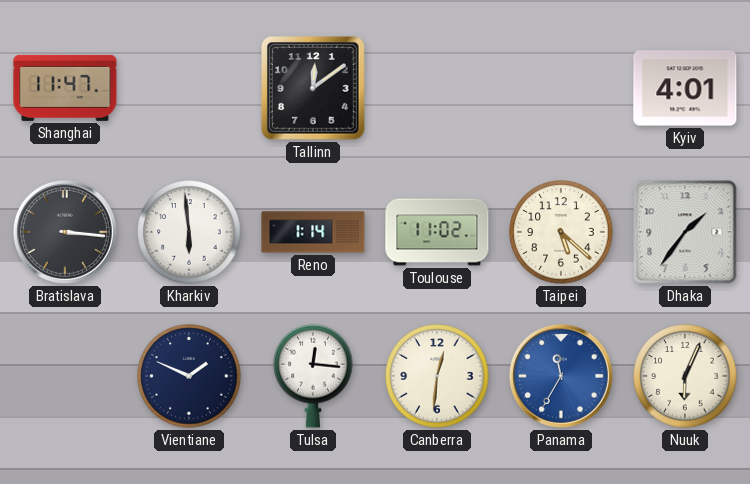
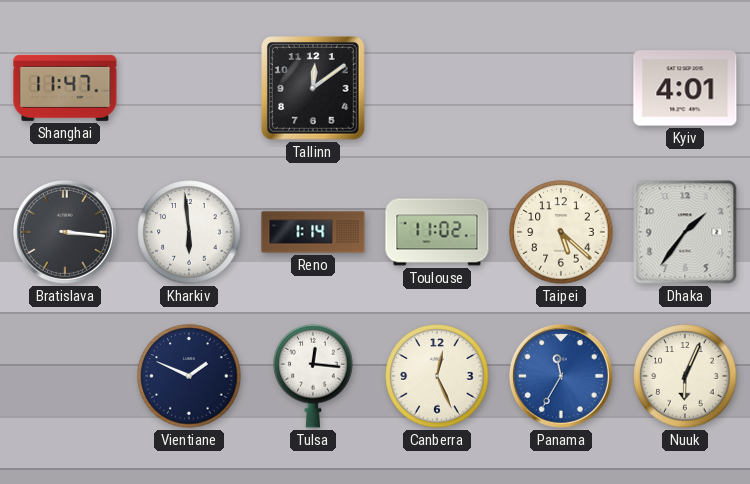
Canberra: 12:31 -> 12:26
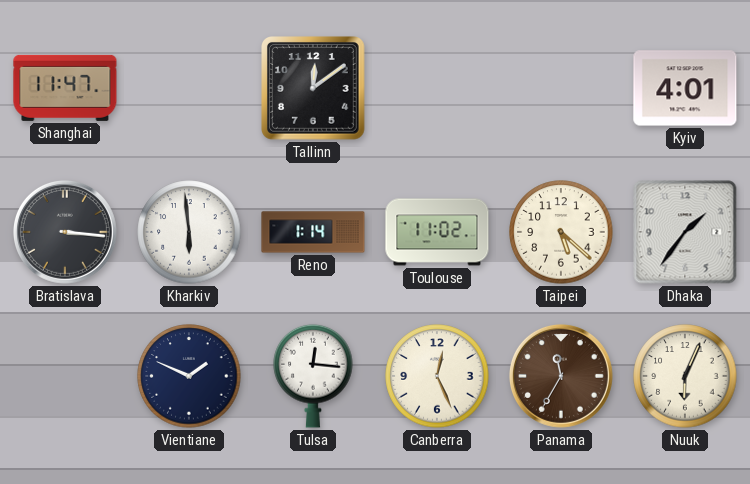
Panama dial: blue -> brown
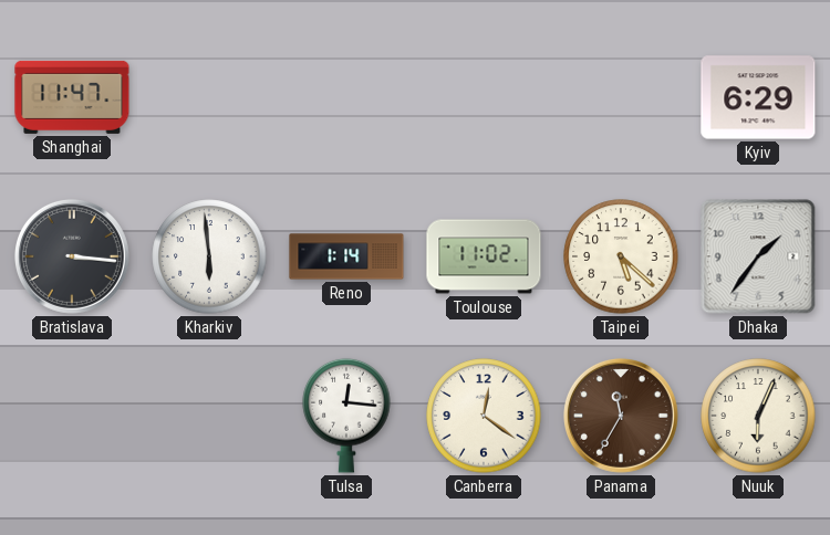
Tallinn: 12:09 -> none
Kyiv: 4:01 -> 6:29
Vientiane: 1:49 -> none
Canberra: 12:26 -> 12:21
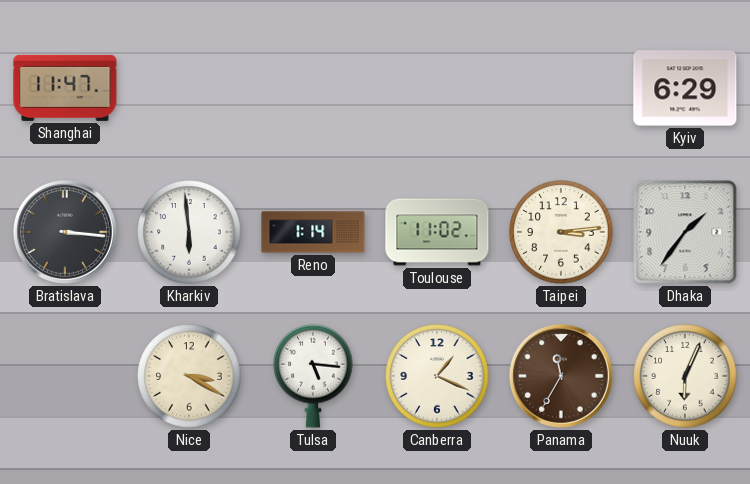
Taipei: 5:22 -> 3:14
Nice: none -> 3:20
Tulsa: 12:16 -> 5:16
Canberra: 12:21 -> 1:19
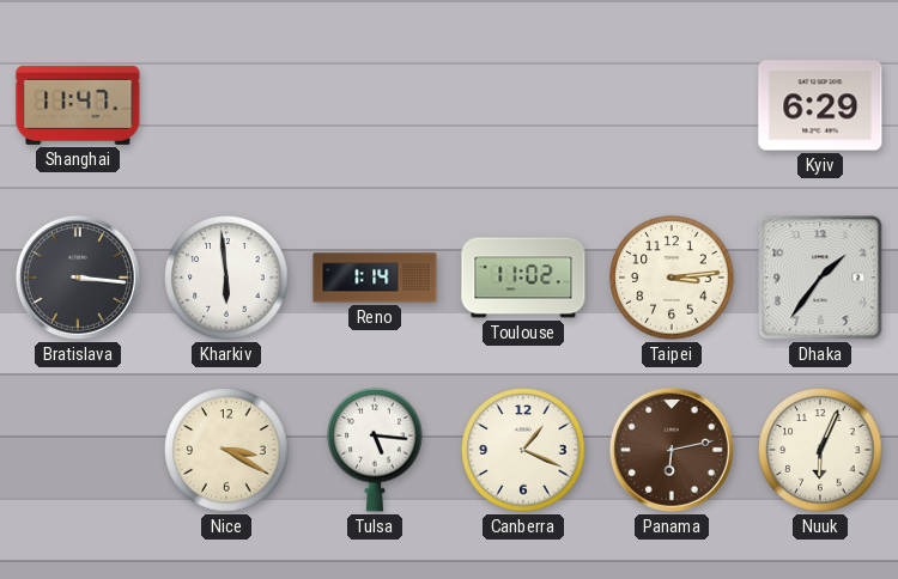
Panama: 11:35 -> 6:13
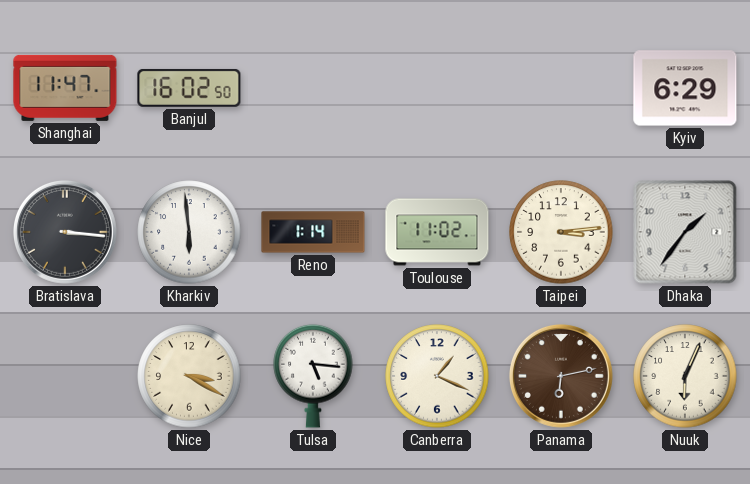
Banjul: none -> 16:02
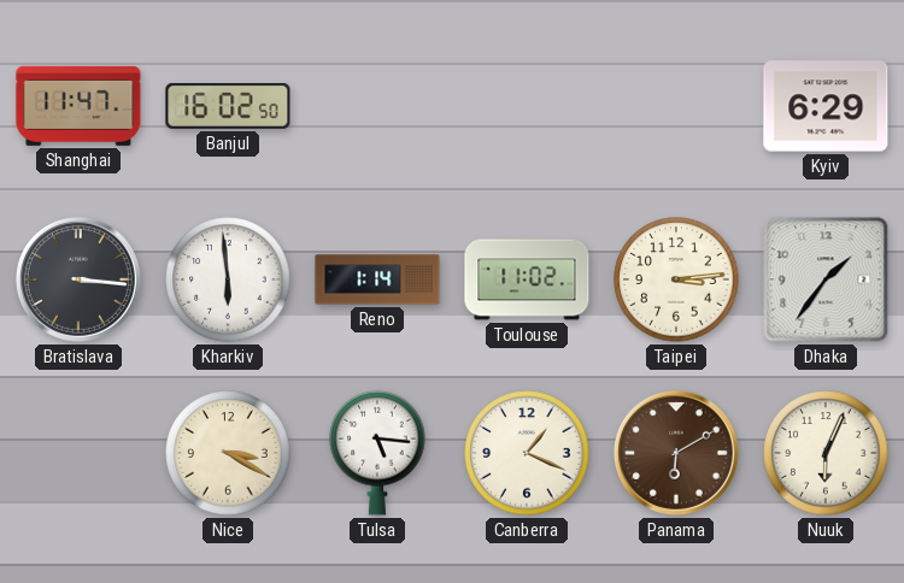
Panama: 6:13 -> 6:10
